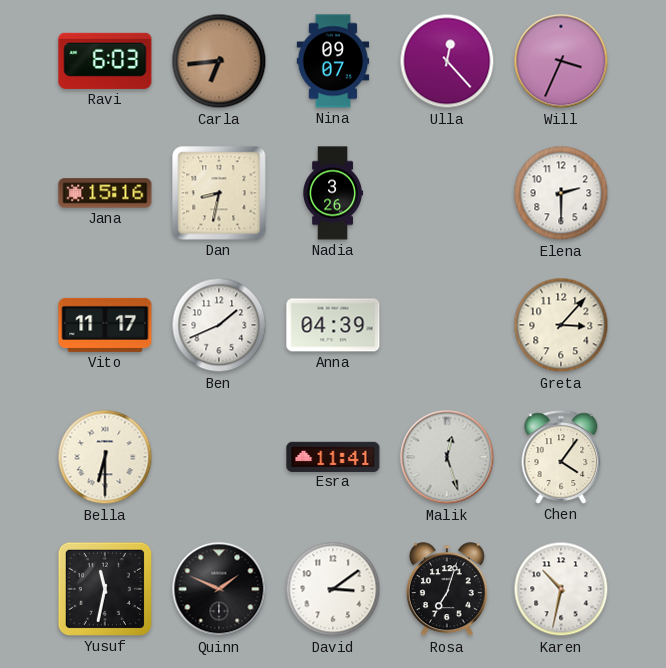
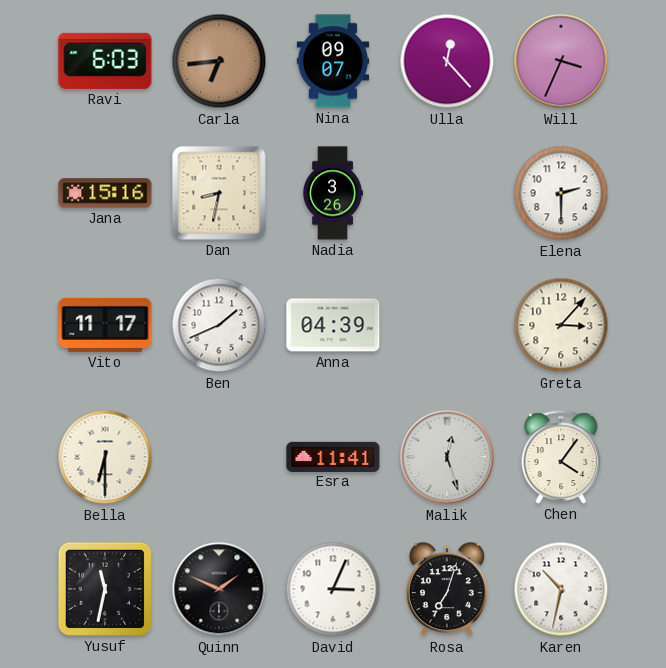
David: 3:09 -> 3:04
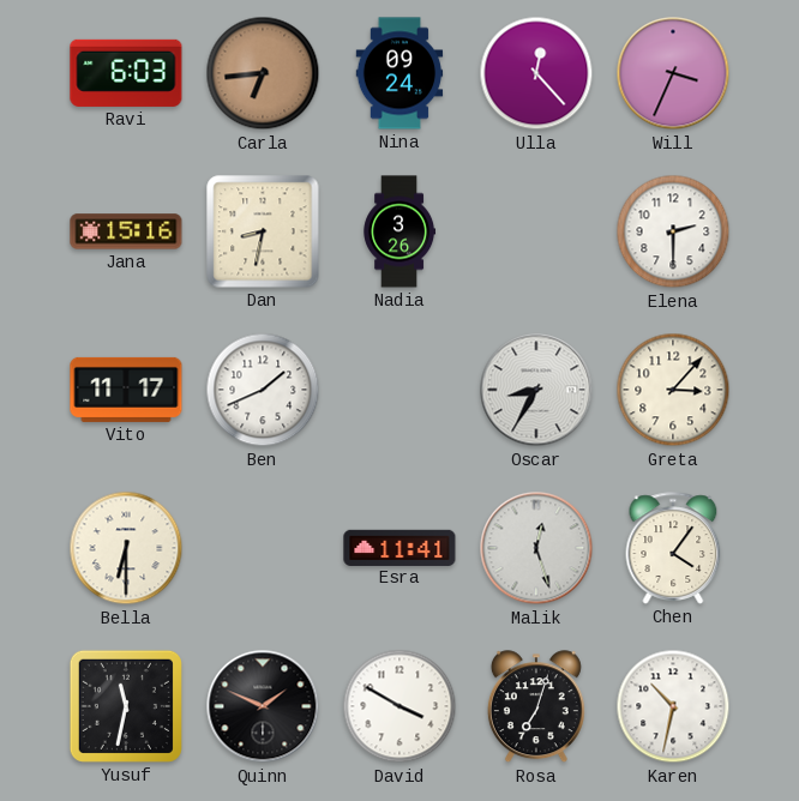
Nina: 09:07 -> 09:24
Anna: 04:39 -> none
Oscar: none -> 8:35
David: 3:04 -> 3:50
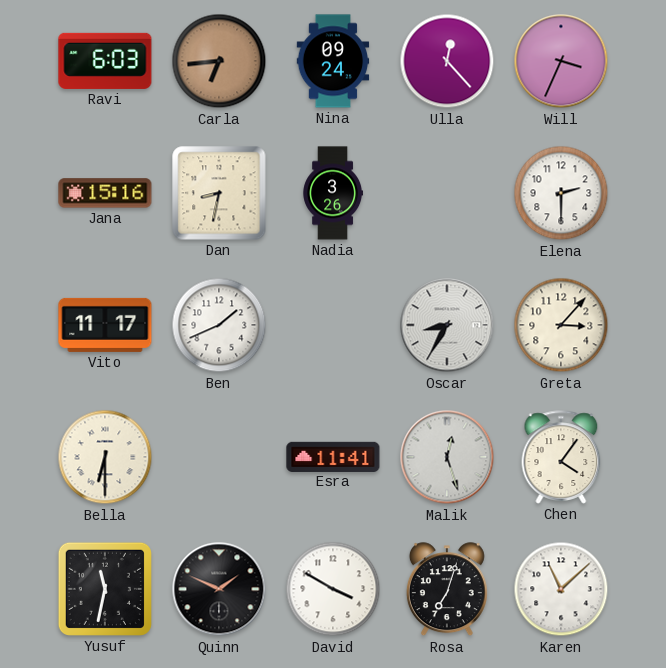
Karen: 10:32 -> 11:08
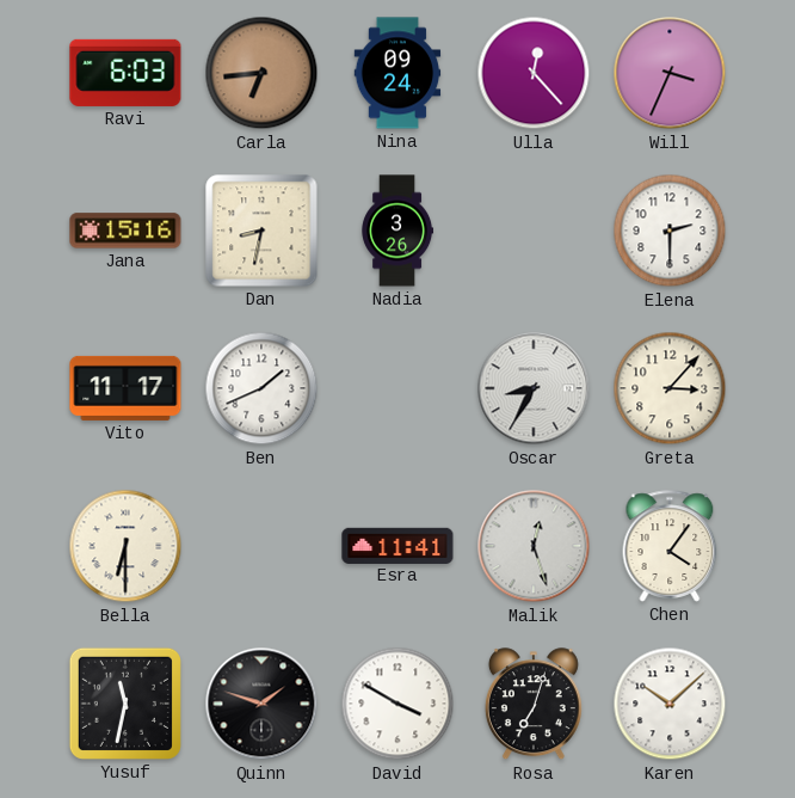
Quinn: 1:49 -> 1:48
Karen: 11:08 -> 10:08
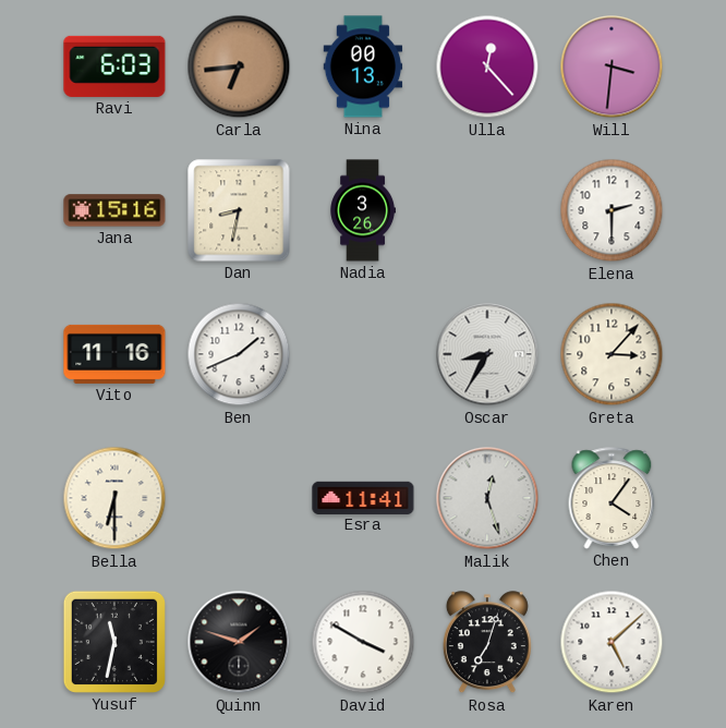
Nina: 09:24 -> 00:13
Will: 3:34 -> 3:31
Vito: 11:17 -> 11:16
Karen: 10:08 -> 5:08
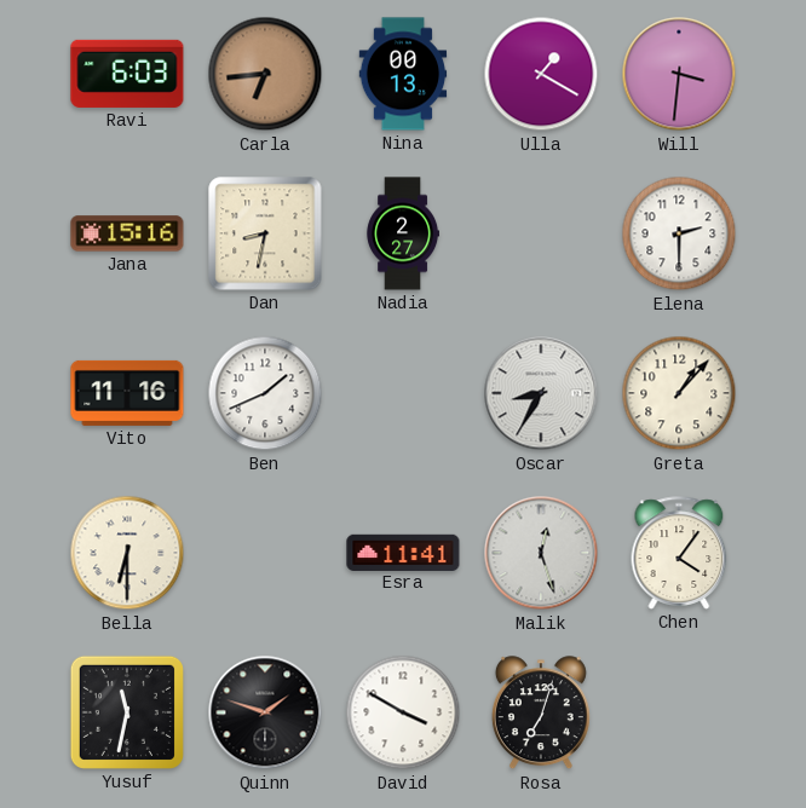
Ulla: 12:23 -> 1:20
Nadia: 3:26 -> 2:27
Greta: 3:07 -> 1:07
Karen: 5:08 -> none
